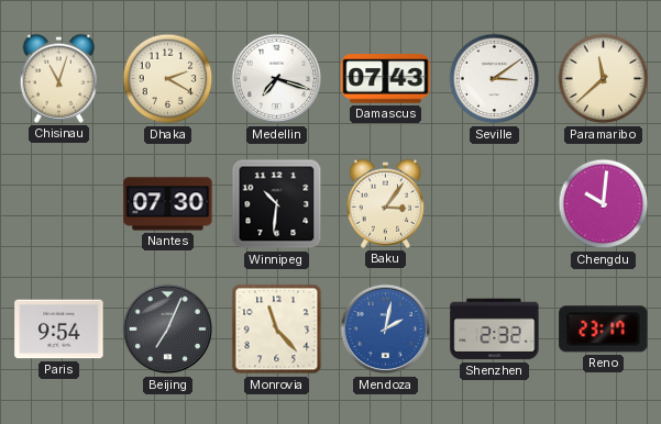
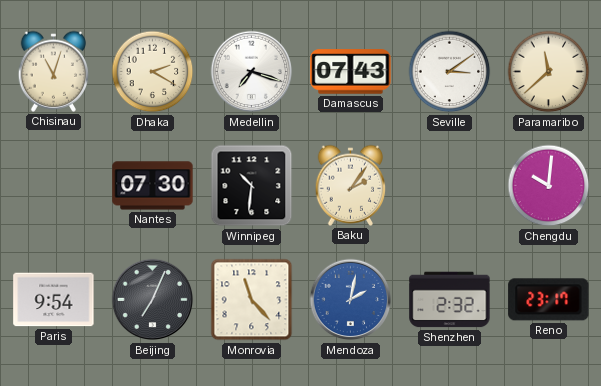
Baku: 3:06 -> 2:06
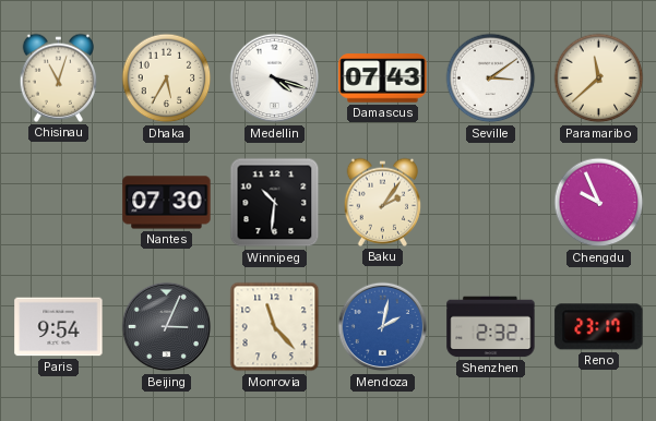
Dhaka: 2:20 -> 5:35
Medellin: 7:18 -> 4:18
Chengdu: 10:01 -> 9:56
Beijing: 7:04 -> 3:04
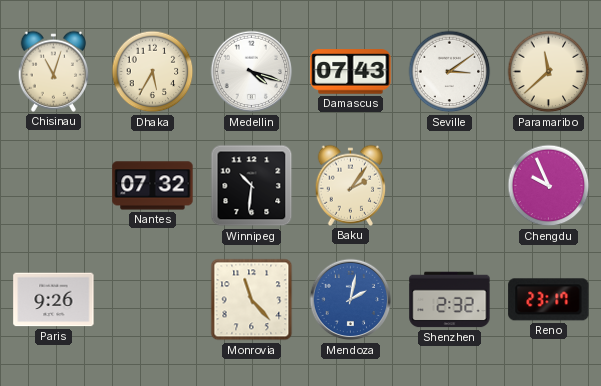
Nantes: 07:30 -> 07:32
Paris: 9:54 -> 9:26
Beijing: 3:04 -> none
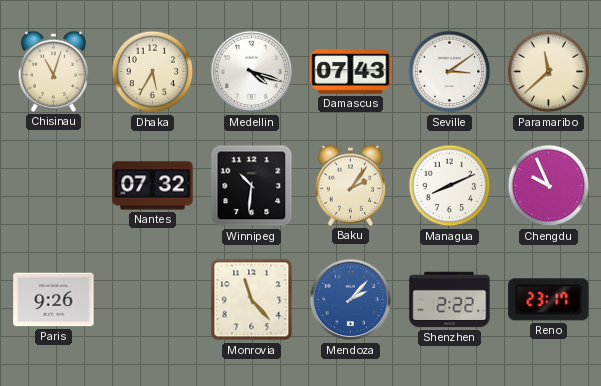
Managua: none -> 8:11
Mendoza: 2:02 -> 2:07
Shenzhen: 2:32 -> 2:22
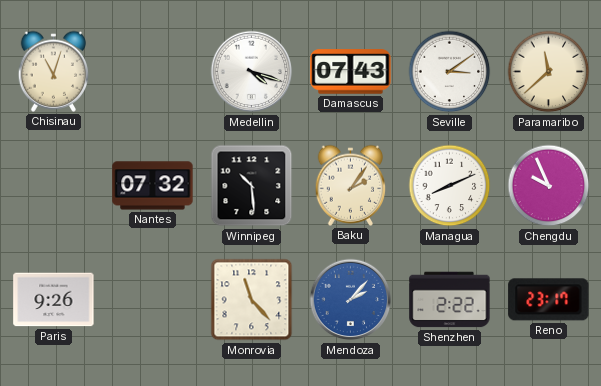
Dhaka: 5:35 -> none
Winnipeg: 10:31 -> 10:29
